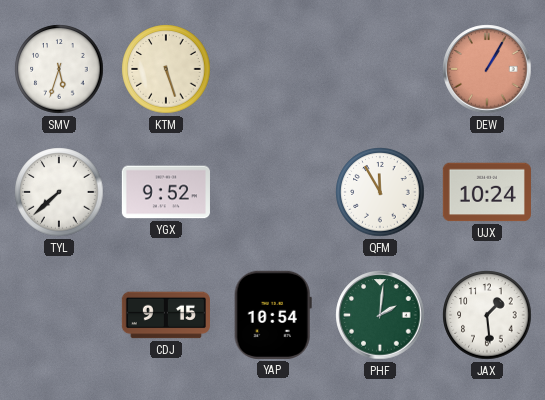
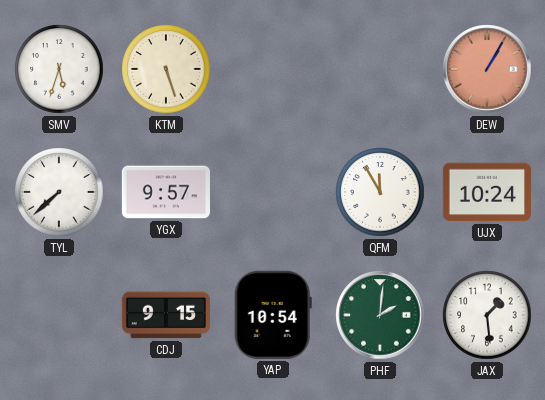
YGX: 9:52 -> 9:57
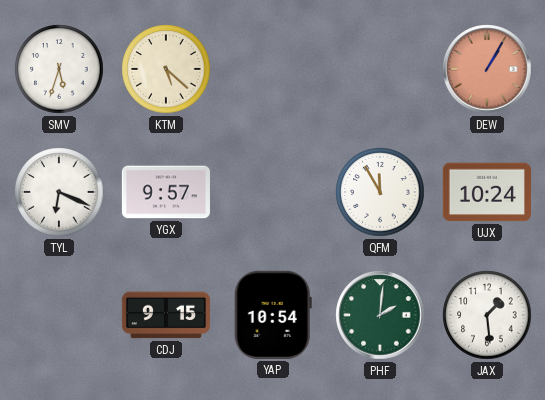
KTM: 5:27 -> 5:22
TYL: 7:38 -> 6:19
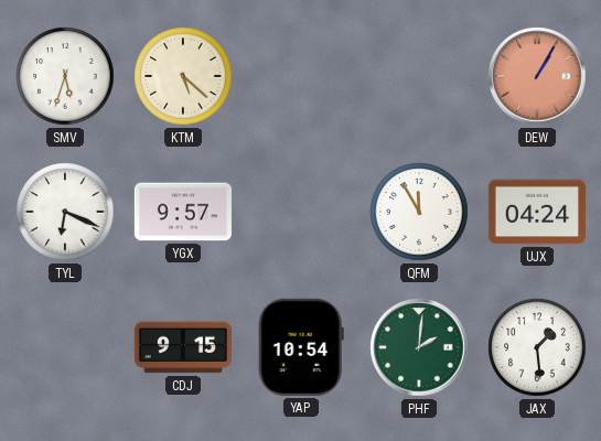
UJX: 10:24 -> 04:24
